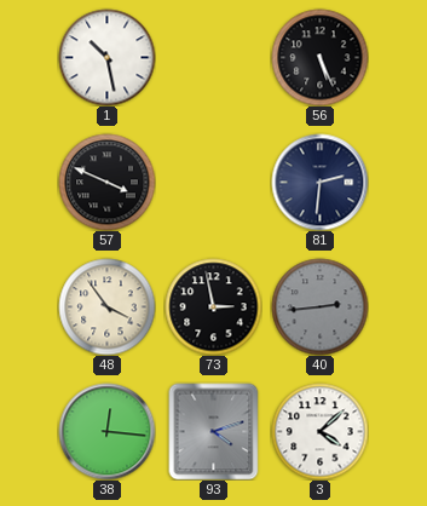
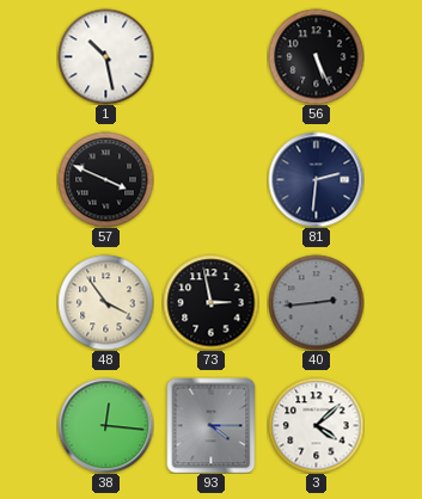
93: 4:12 -> 4:15
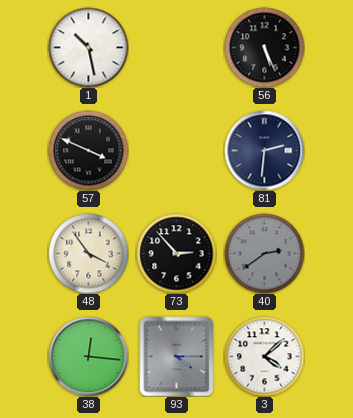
73: 2:58 -> 2:53
40: 2:44 -> 2:39
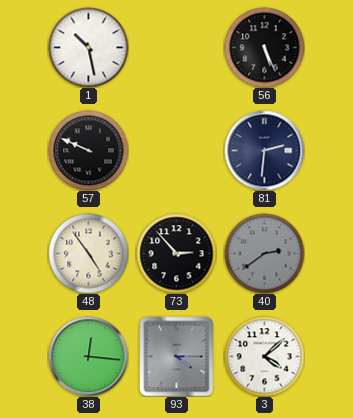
57: 3:49 -> 9:49
48: 3:54 -> 4:54
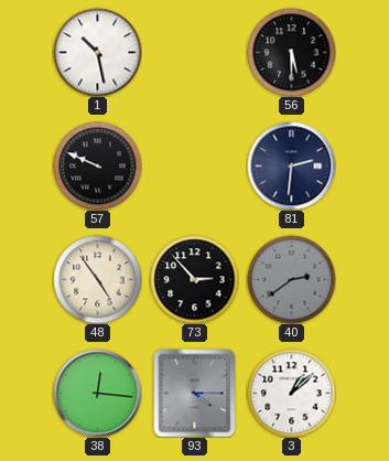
56: 5:26 -> 5:30
3: 4:08 -> 1:08
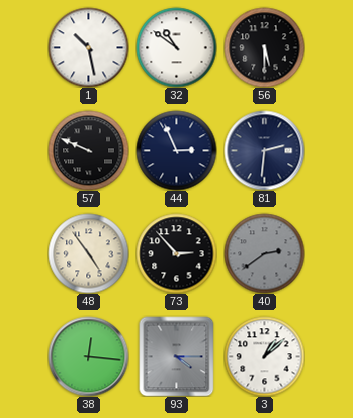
32: none -> 10:51
44: none -> 2:56
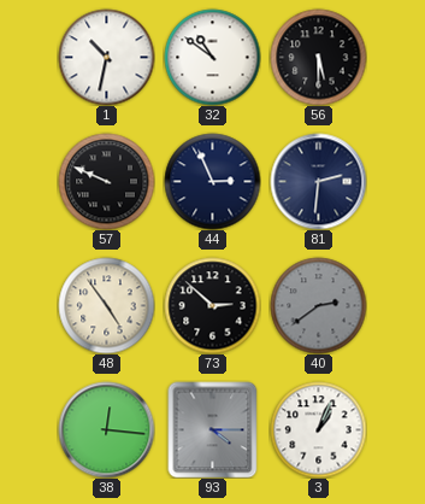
1: 10:28 -> 10:32
73: 2:53 -> 2:52
3: 1:08 -> 1:04
